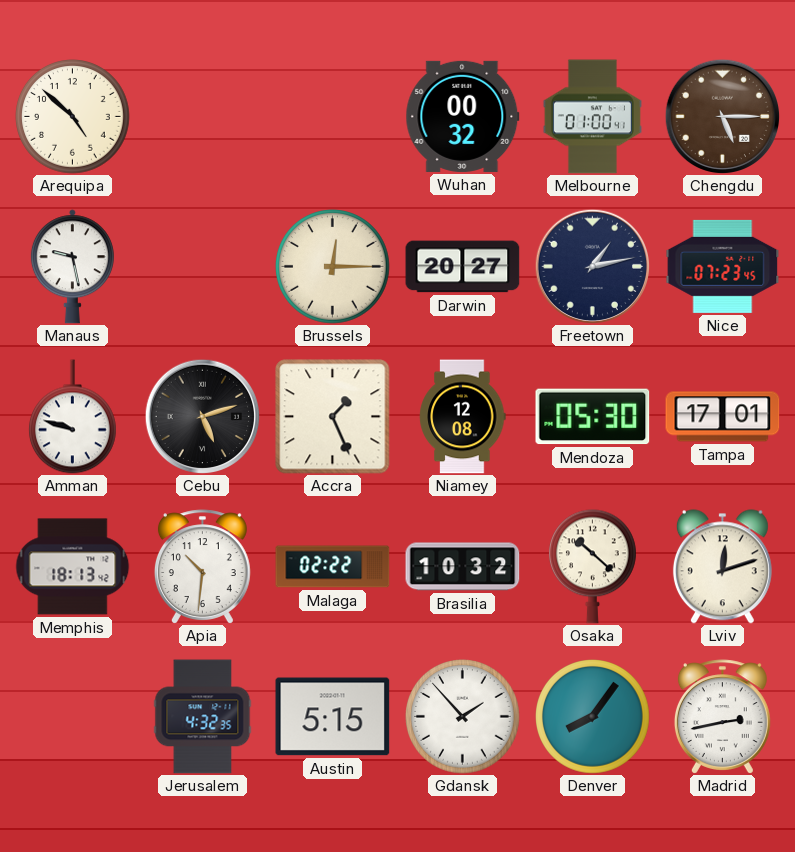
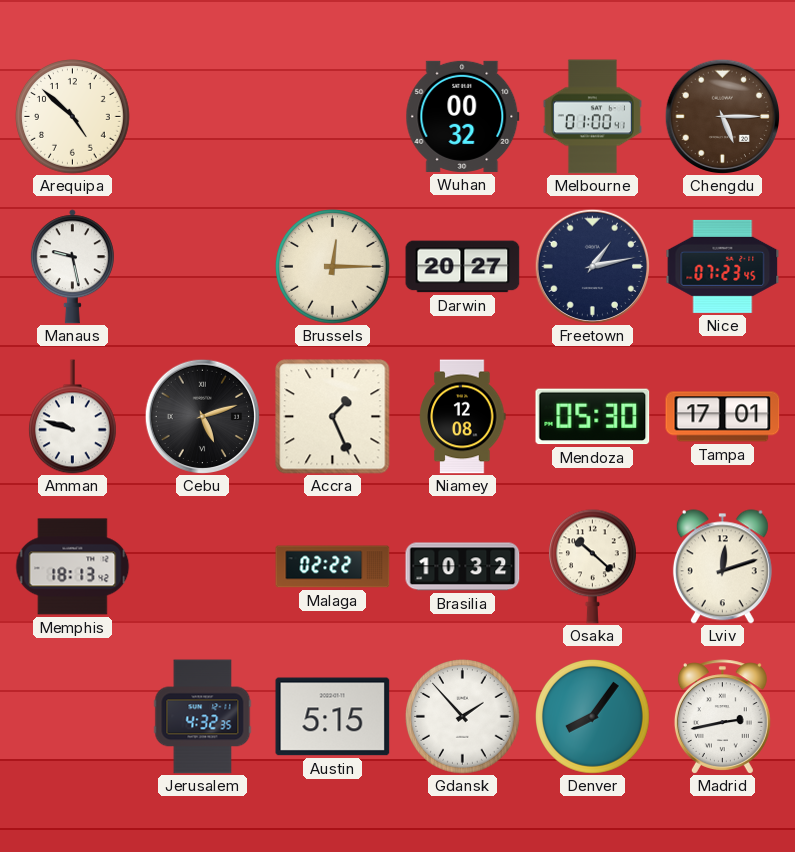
Apia: 10:31 -> none
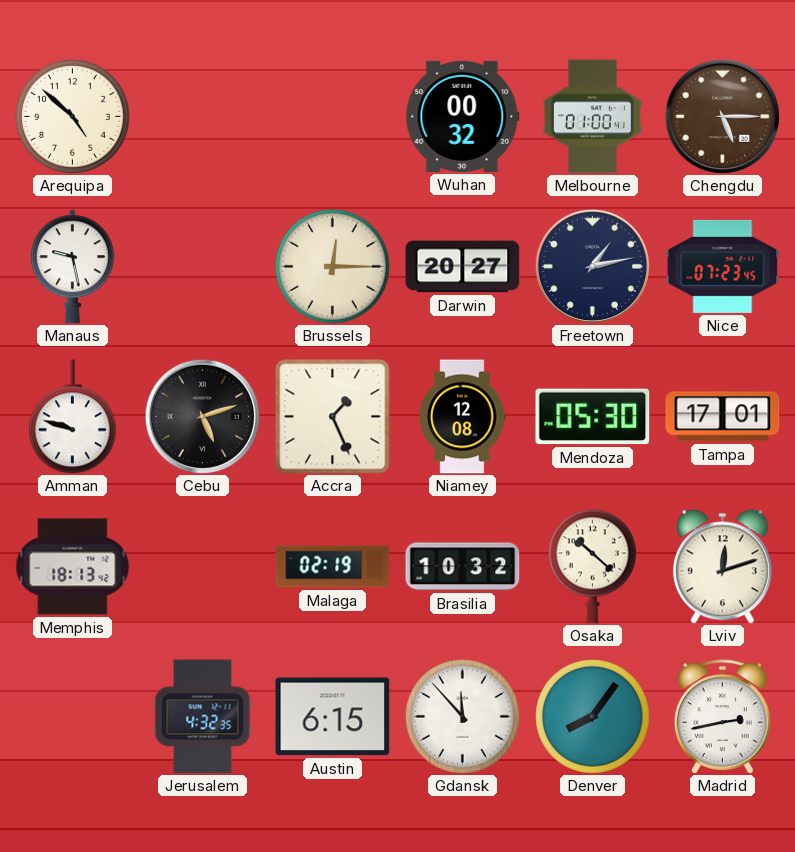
Malaga: 02:22 -> 02:19
Austin: 5:15 -> 6:15
Gdansk: 1:53 -> 11:53
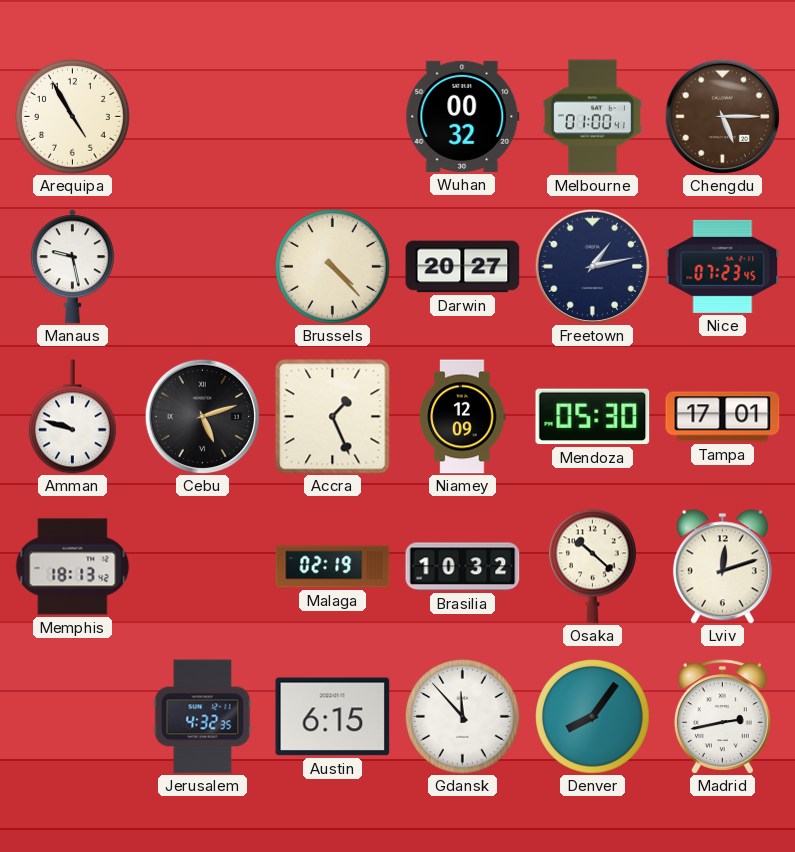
Arequipa: 4:52 -> 4:55
Brussels: 12:15 -> 4:23
Niamey: 12:08 -> 12:09
